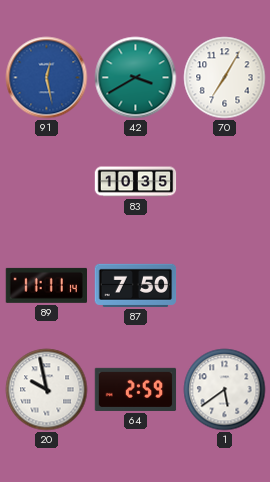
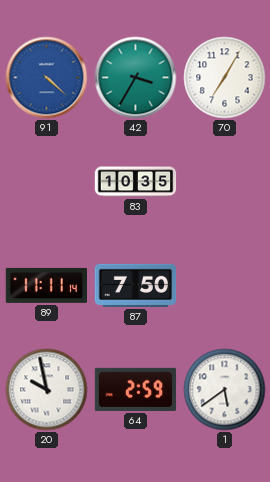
91: 12:28 -> 4:22
42: 3:40 -> 3:35
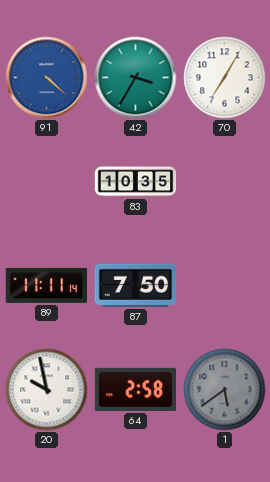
64: 2:59 -> 2:58
1 dial: white -> grey
